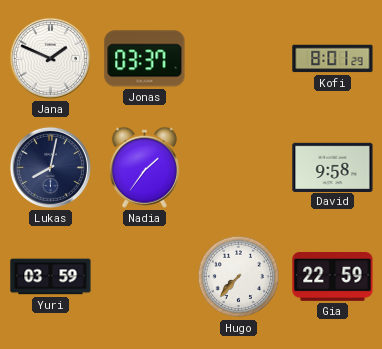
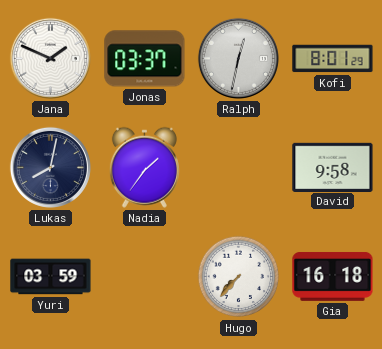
Ralph: none -> 12:32
Gia: 22:59 -> 16:18
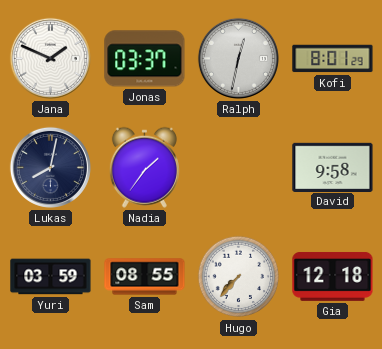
Sam: none -> 08:55
Gia: 16:18 -> 12:18
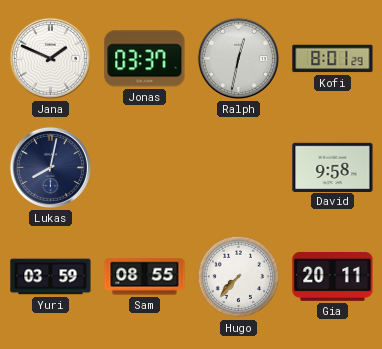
Nadia: 1:36 -> none
Gia: 12:18 -> 20:11
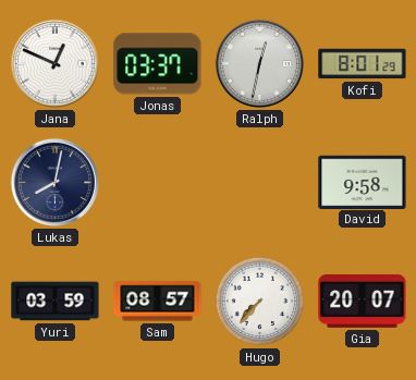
Jana: 1:49 -> 12:49
Sam: 08:55 -> 08:57
Gia: 20:11 -> 20:07
